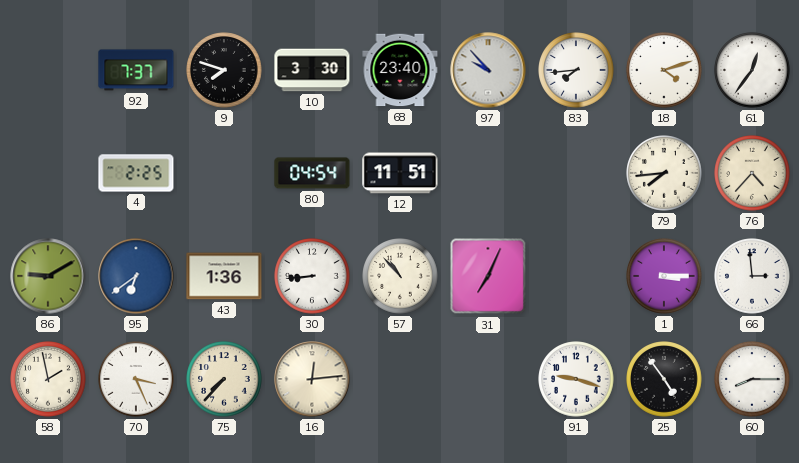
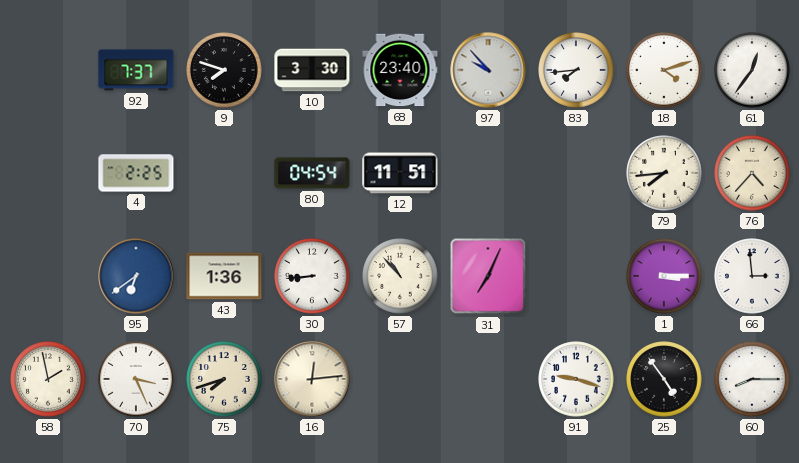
86: 9:10 -> none
75: 7:37 -> 7:42
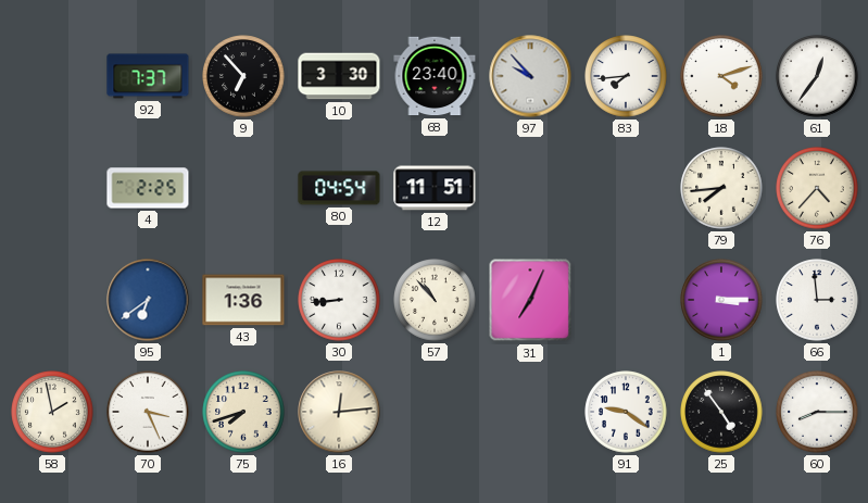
9: 7:48 -> 6:53
91: 9:18 -> 9:21
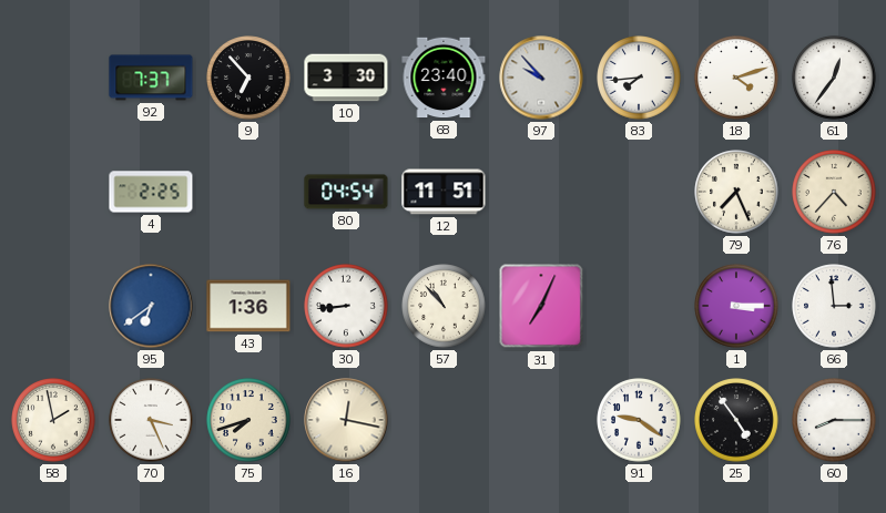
79: 7:44 -> 7:26
16: 12:14 -> 12:17
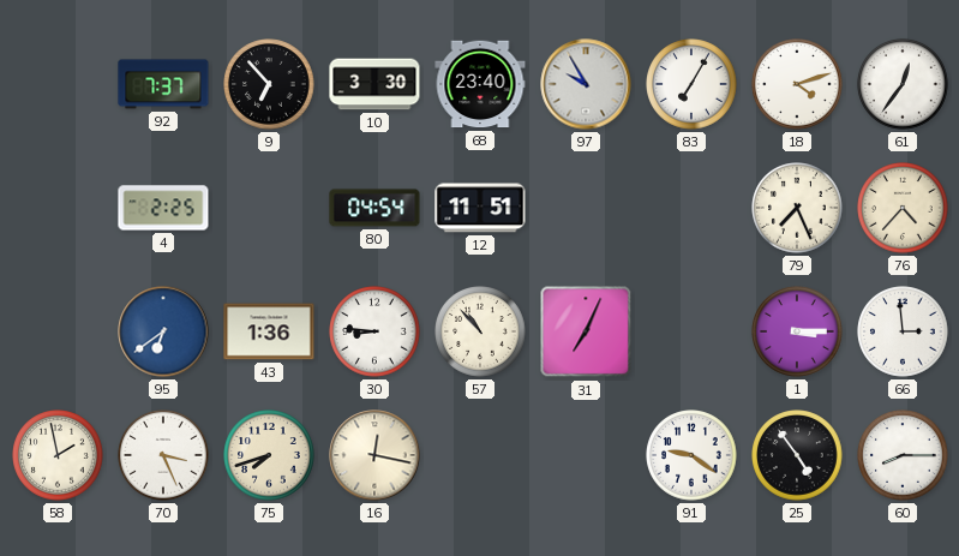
97: 9:53 -> 9:55
83: 7:44 -> 7:05
30: 8:44 -> 8:46
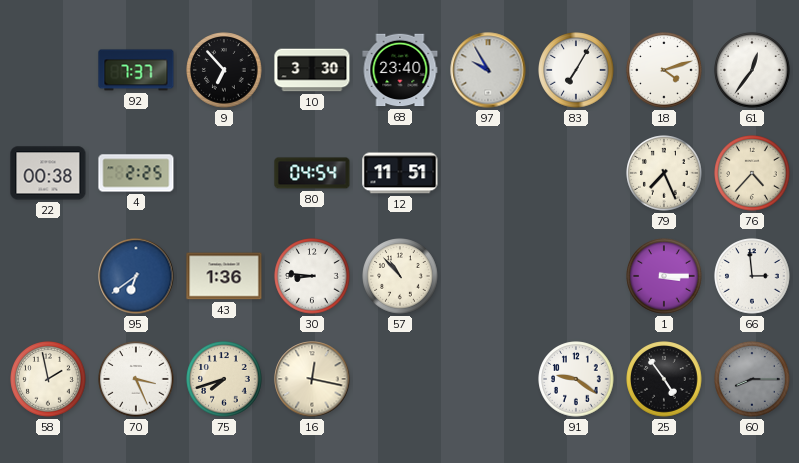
22: none -> 00:38
31: 7:04 -> none
60 dial: white -> grey
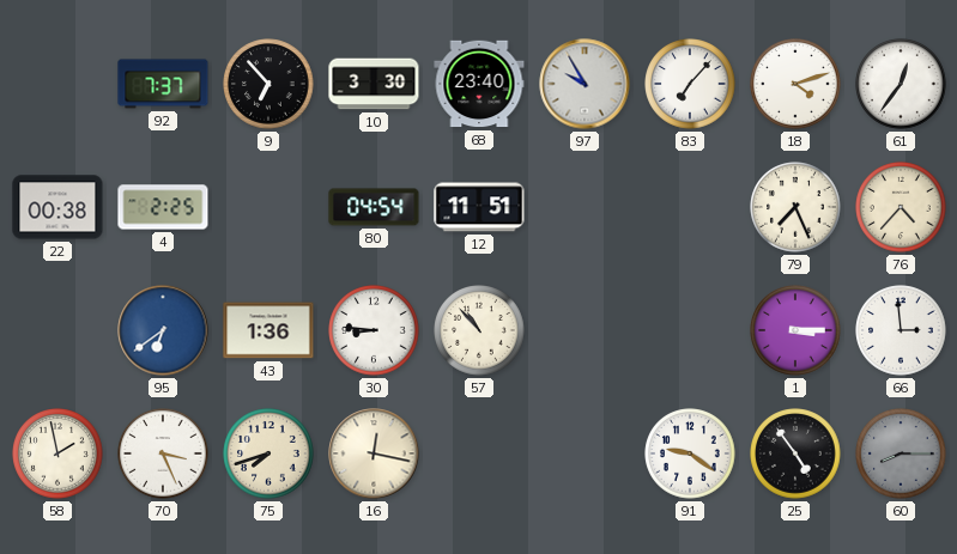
83: 7:05 -> 7:07
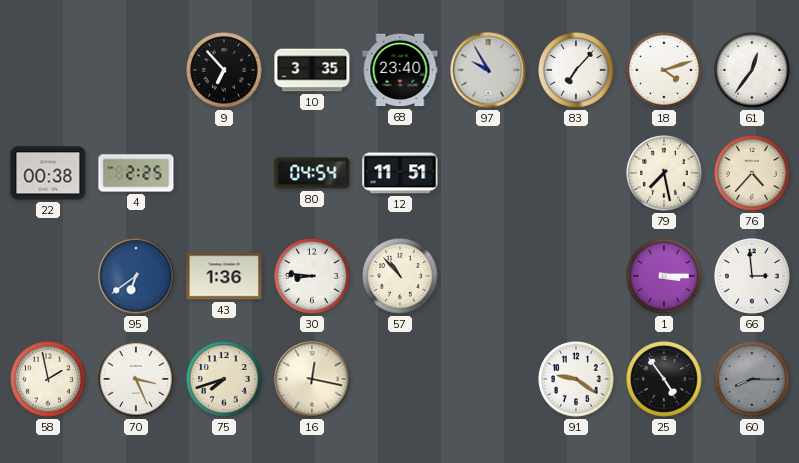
92: 7:37 -> none
10: 3:30 -> 3:35
79: 7:26 -> 7:28
